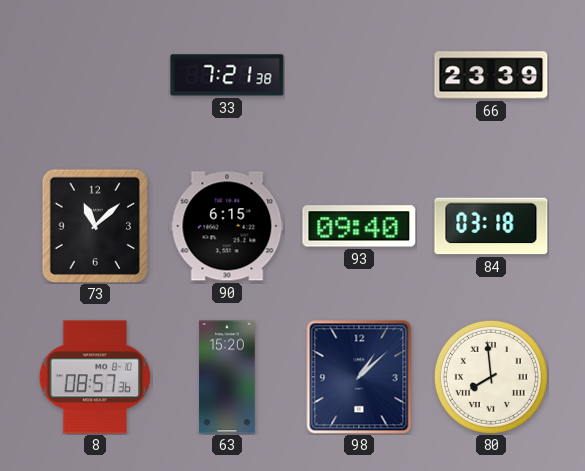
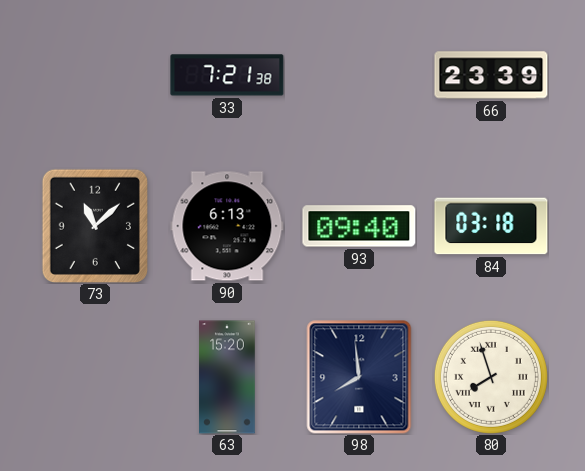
90: 6:15 -> 6:13
8: 08:57 -> none
98: 1:08 -> 7:59
80: 7:59 -> 7:57
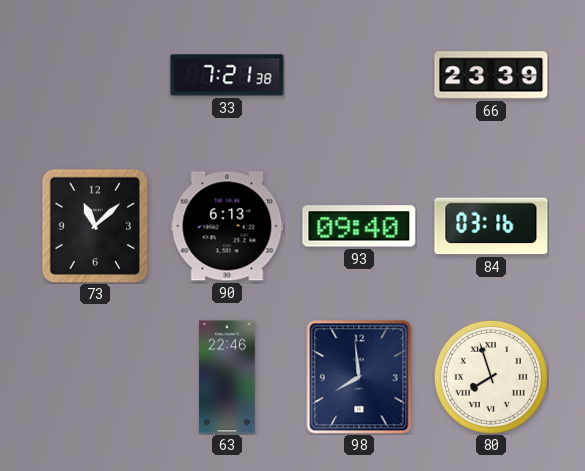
84: 03:18 -> 03:16
63: 15:20 -> 22:46
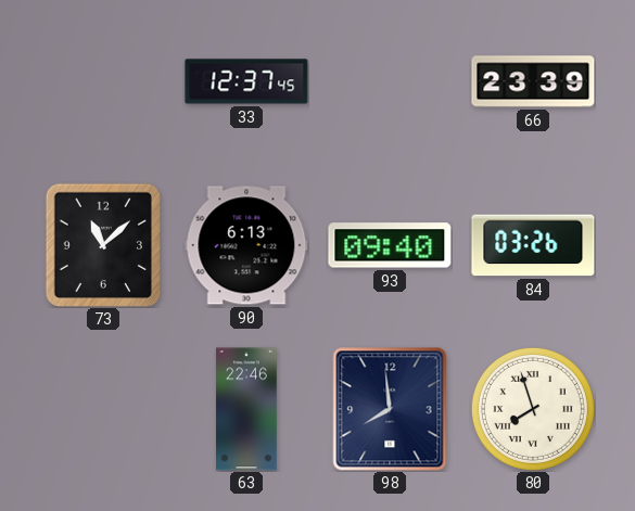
33: 7:21 -> 12:37
84: 03:16 -> 03:26
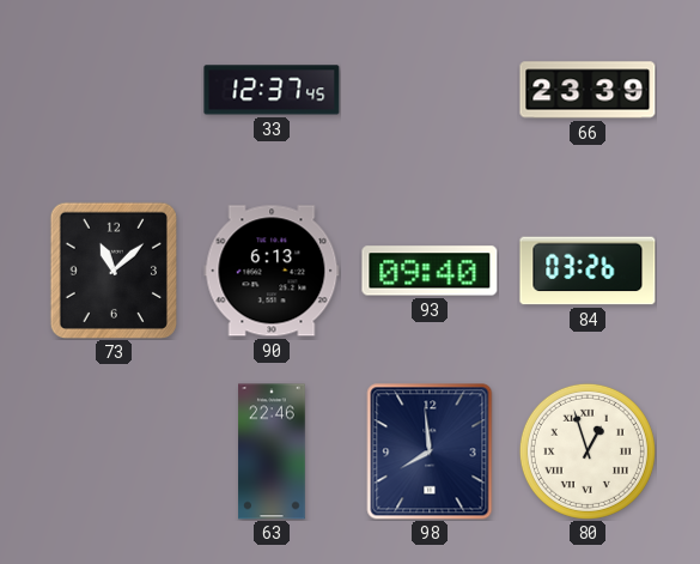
80: 7:57 -> 12:57
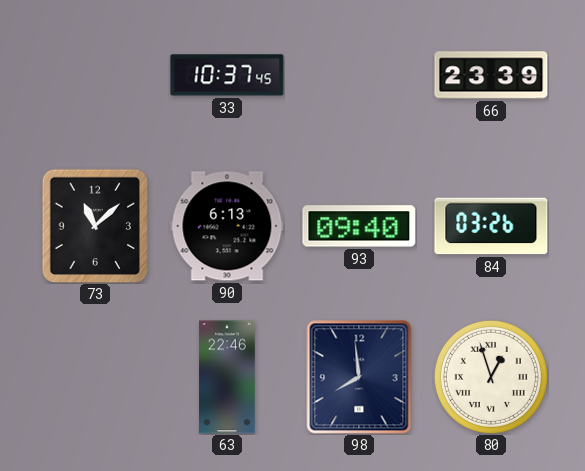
33: 12:37 -> 10:37
